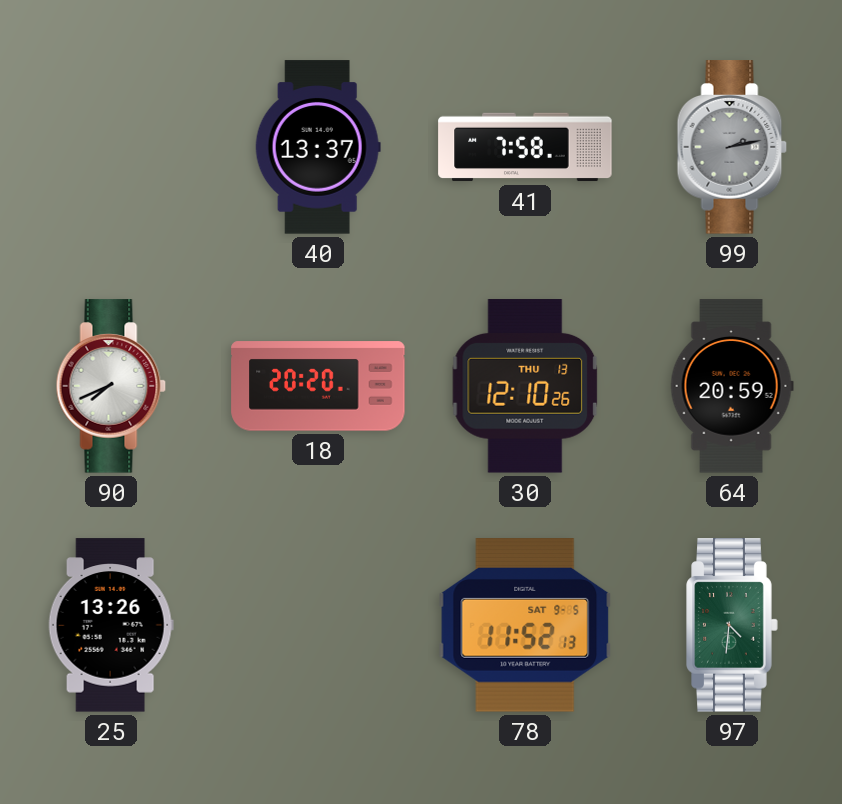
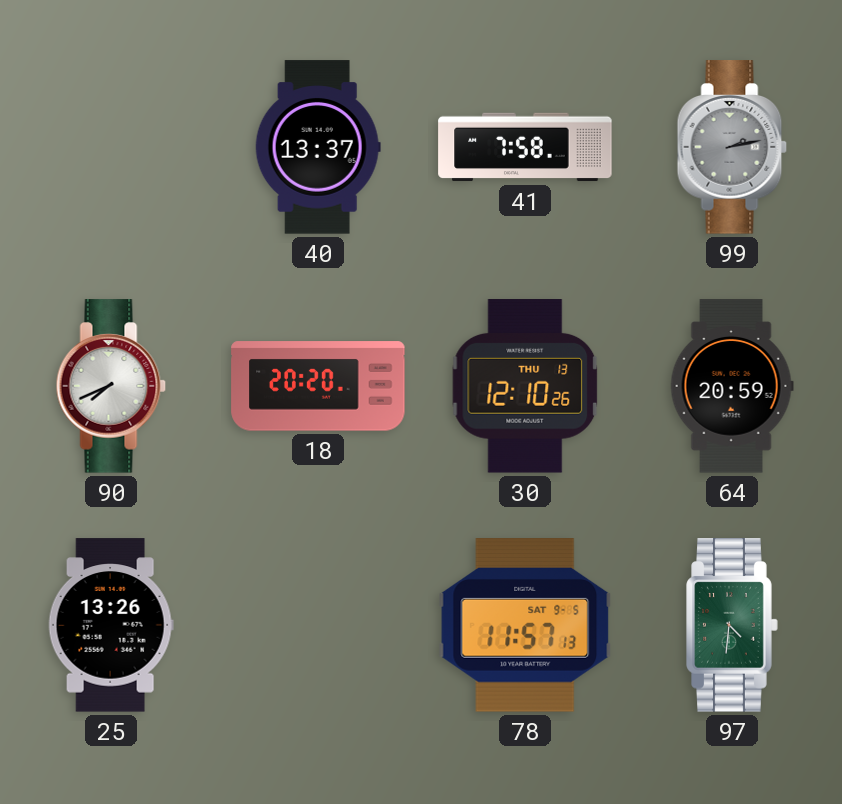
78: 11:52 -> 11:57
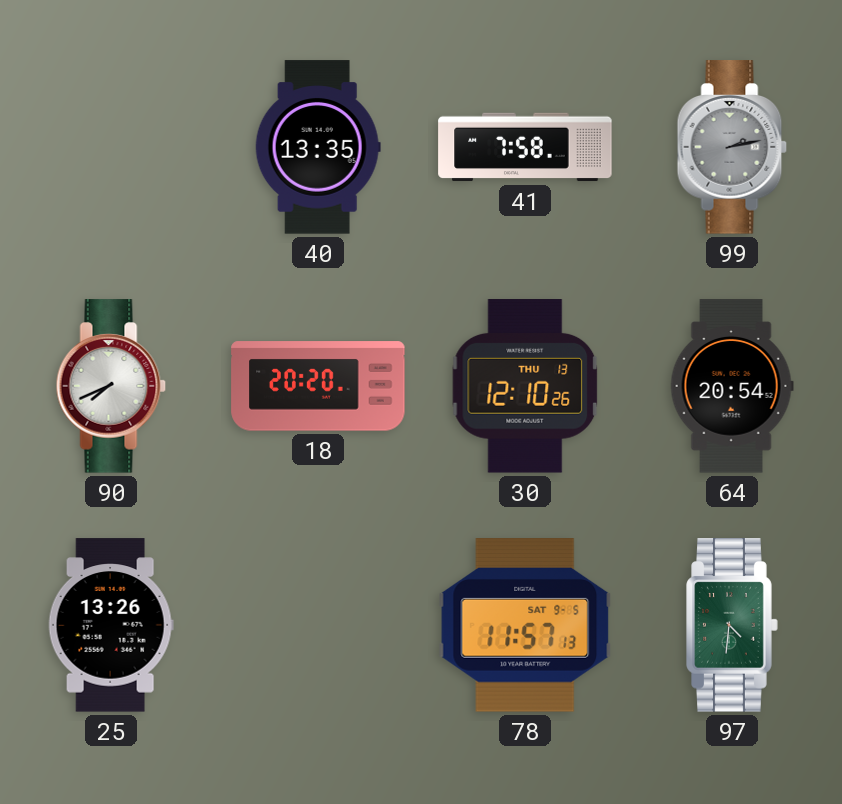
40: 13:37 -> 13:35
64: 20:59 -> 20:54
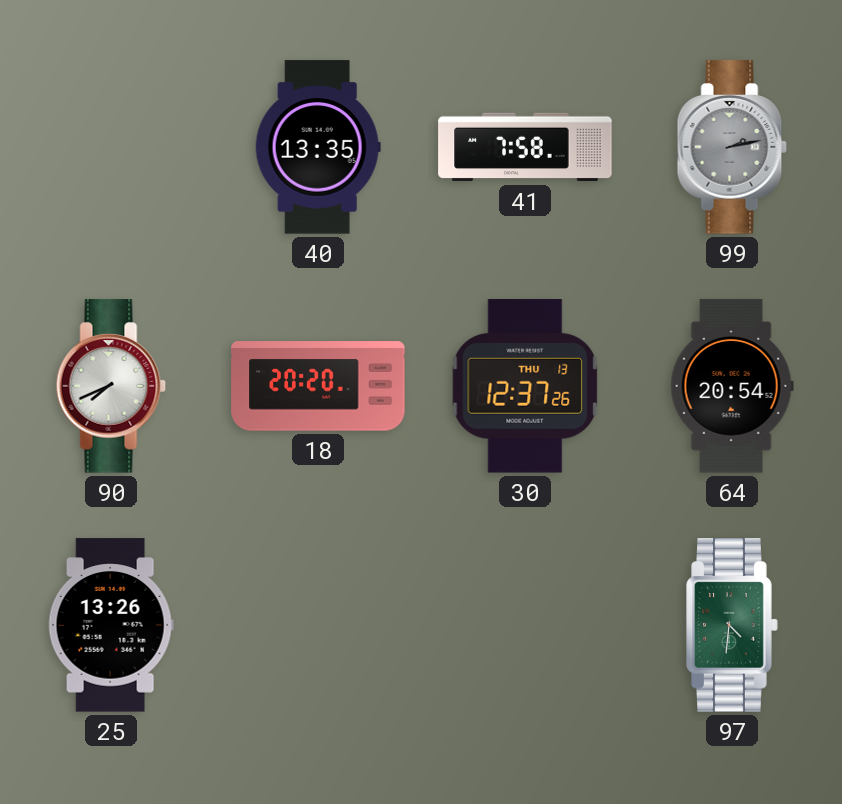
30: 12:10 -> 12:37
78: 11:57 -> none
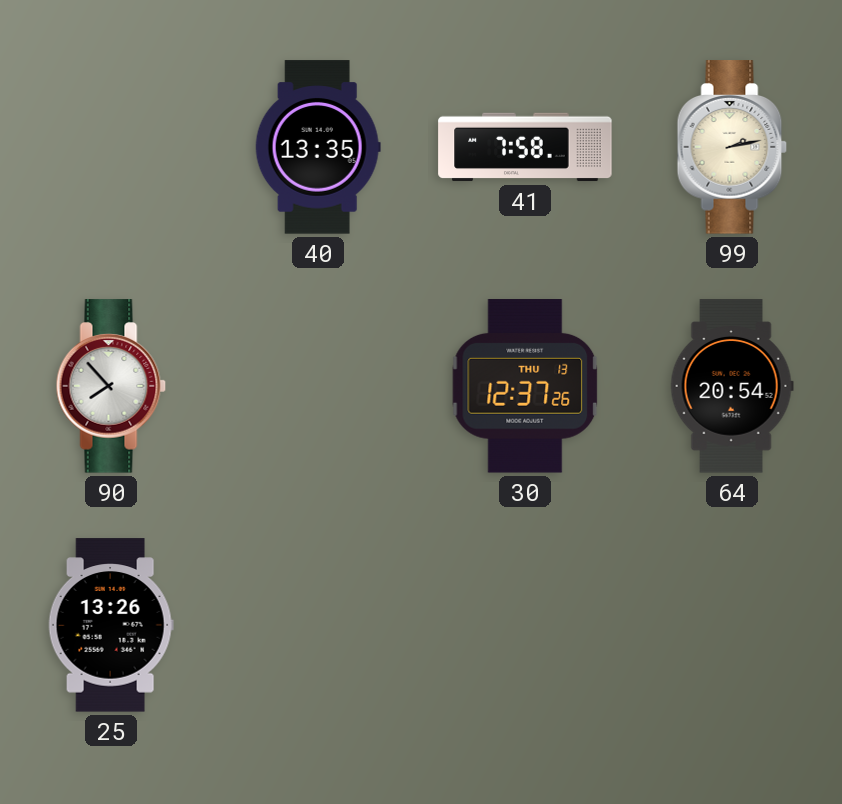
99 dial: grey -> cream
90: 7:41 -> 7:53
18: 20:20 -> none
97: 4:31 -> none
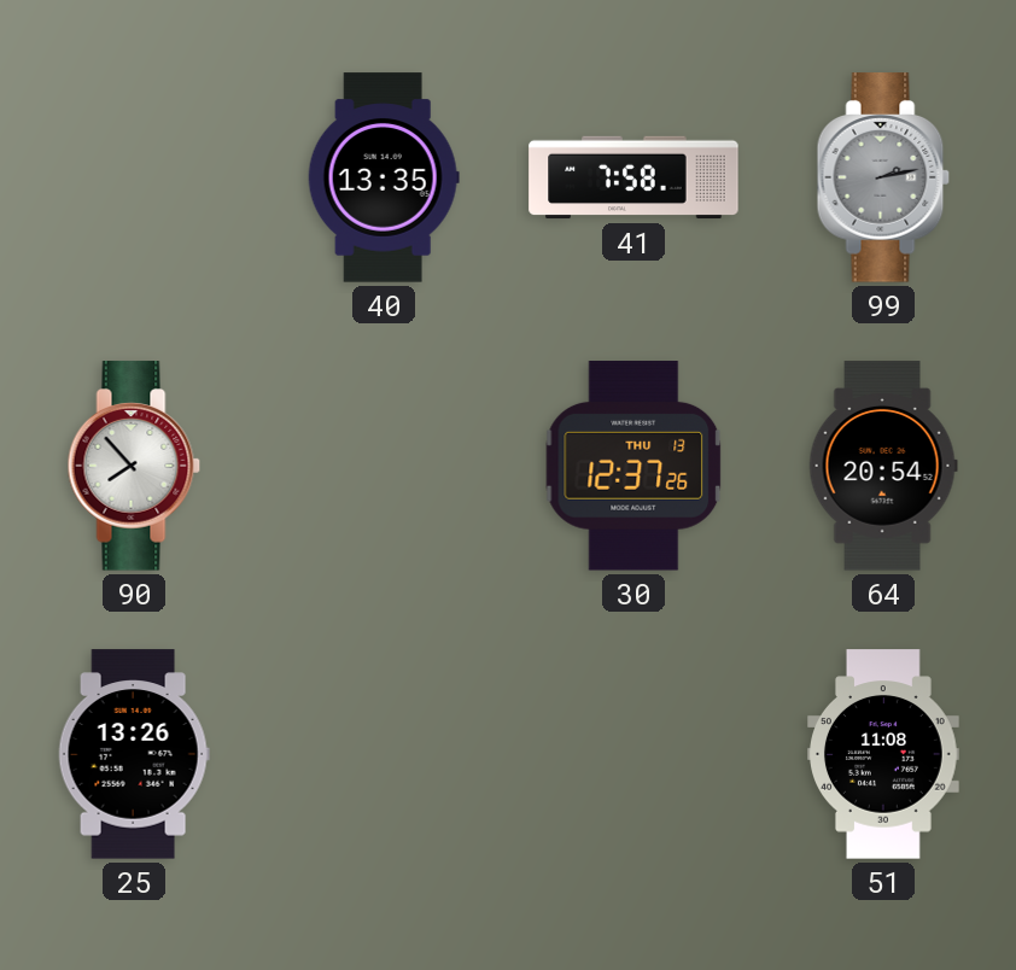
99 dial: cream -> grey
51: none -> 11:08
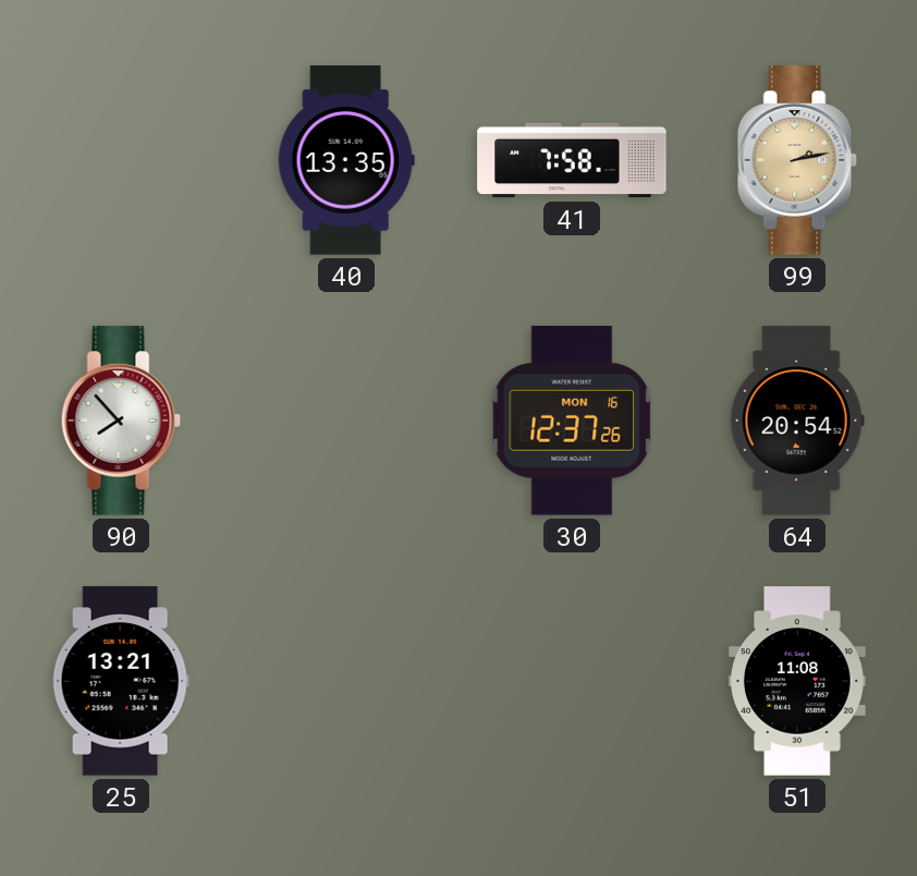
99 dial: grey -> champagne
30 date: THU 13 -> MON 16
25: 13:26 -> 13:21
